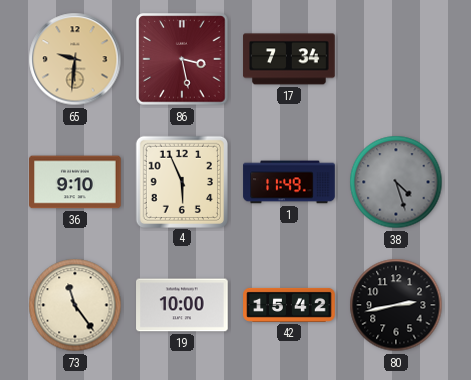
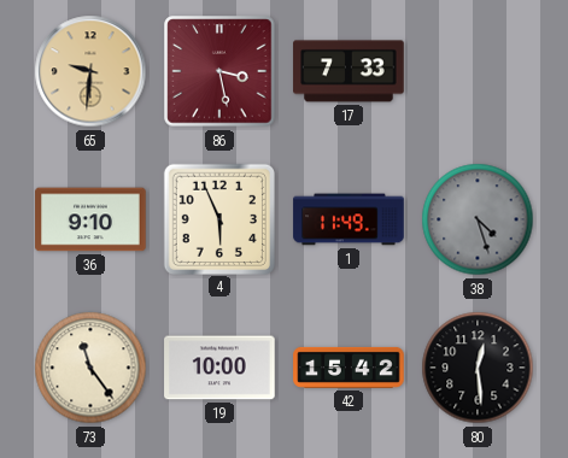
17: 7:34 -> 7:33
80: 2:43 -> 12:29
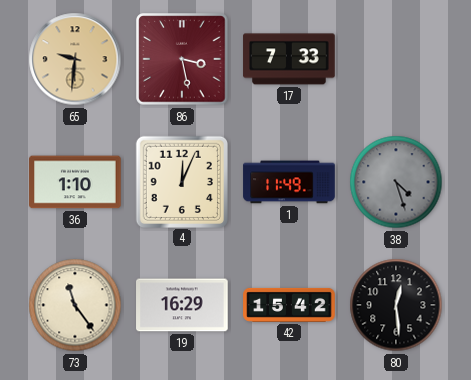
36: 9:10 -> 1:10
4: 5:56 -> 12:04
19: 10:00 -> 16:29
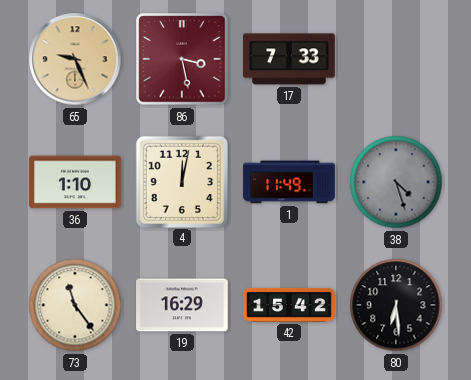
65: 9:31 -> 9:26
4: 12:04 -> 12:02
80: 12:29 -> 6:29
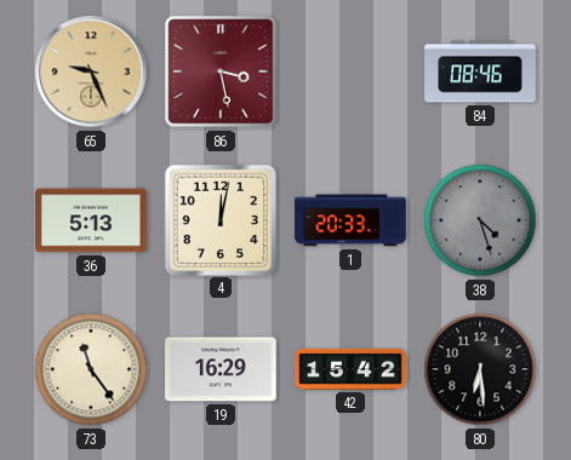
17: 7:33 -> none
84: none -> 08:46
36: 1:10 -> 5:13
1: 11:49 -> 20:33
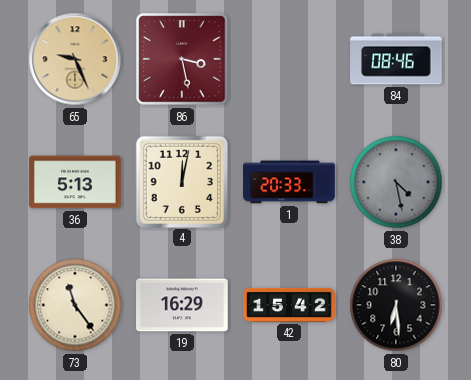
38: 4:27 -> 4:28
